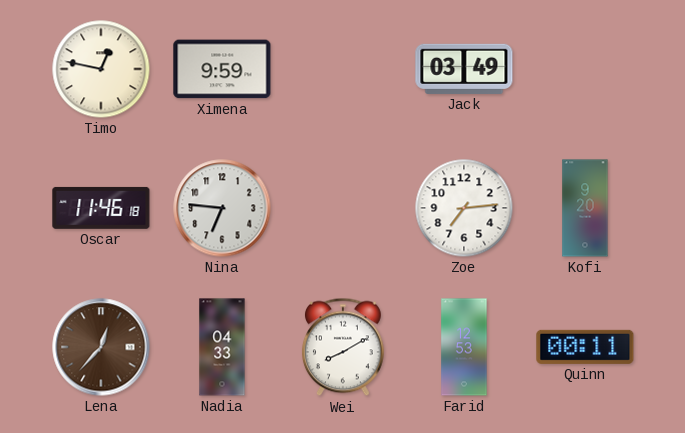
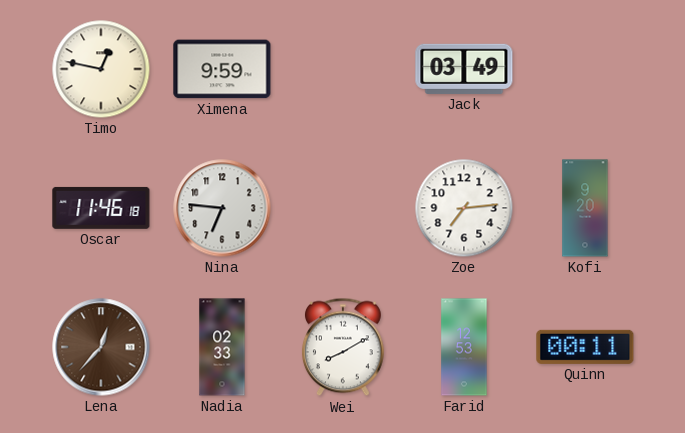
Nadia: 04:33 -> 02:33
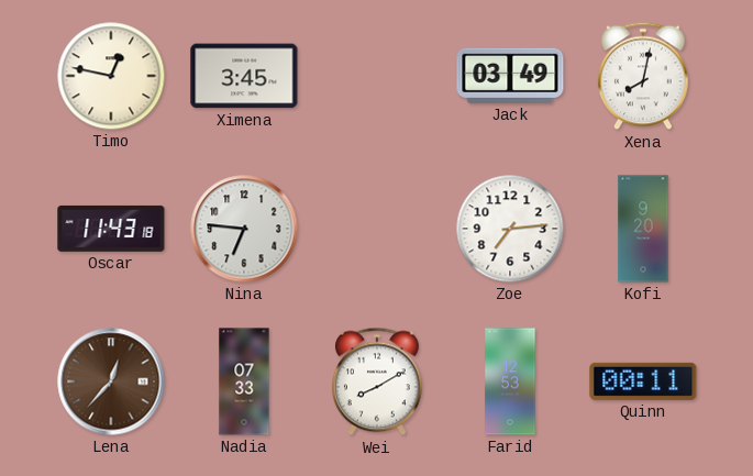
Ximena: 9:59 -> 3:45
Xena: none -> 8:02
Oscar: 11:46 -> 11:43
Nadia: 02:33 -> 07:33
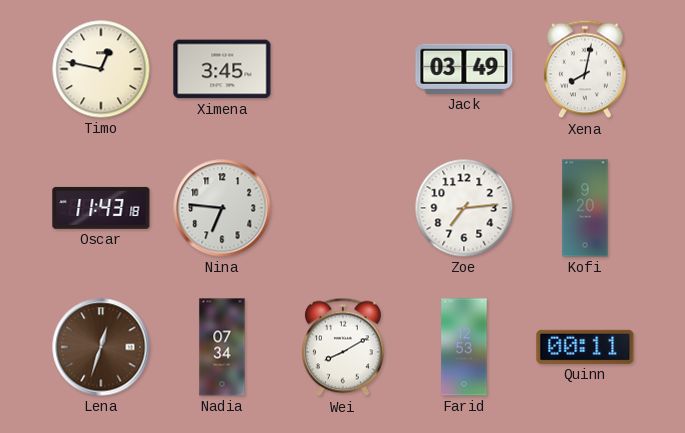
Lena: 12:37 -> 12:33
Nadia: 07:33 -> 07:34
